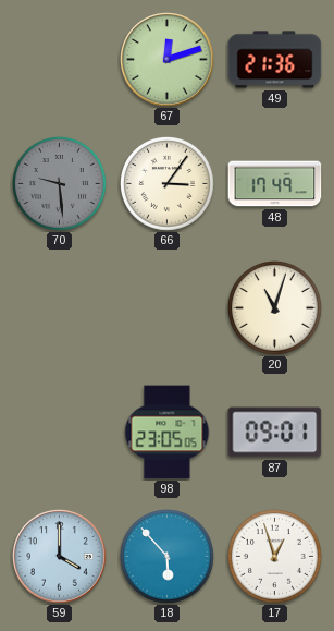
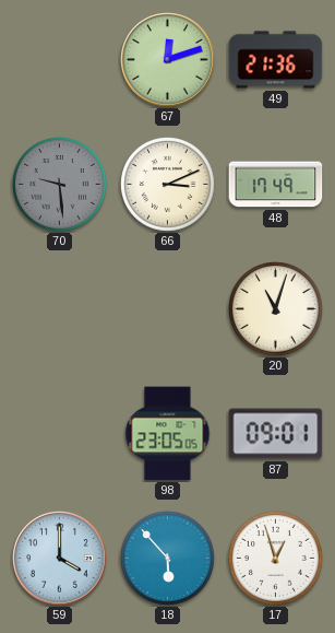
66: 3:06 -> 3:11
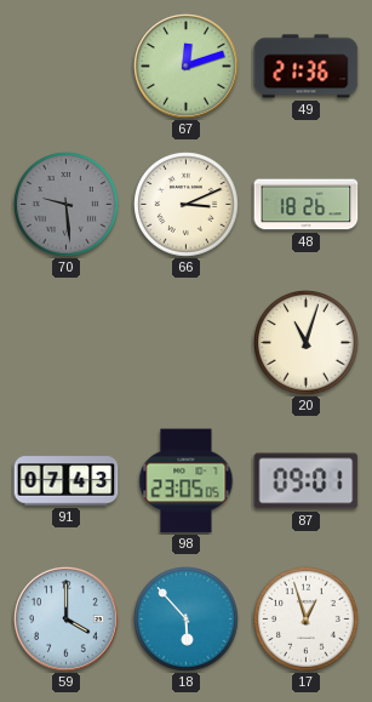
48: 17:49 -> 18:26
91: none -> 07:43
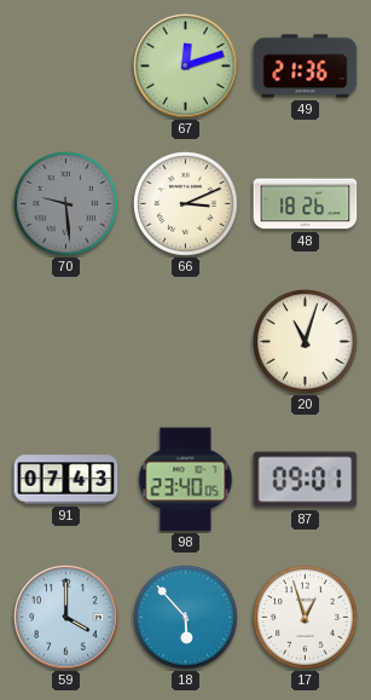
98: 23:05 -> 23:40
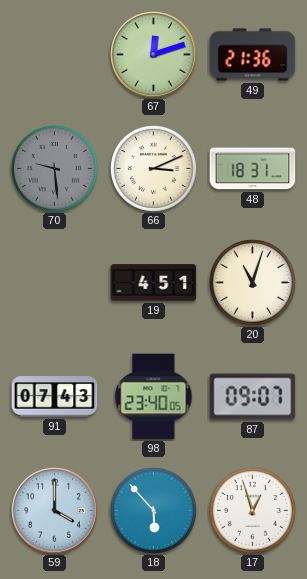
48: 18:26 -> 18:31
19: none -> 4:51
87: 09:01 -> 09:07
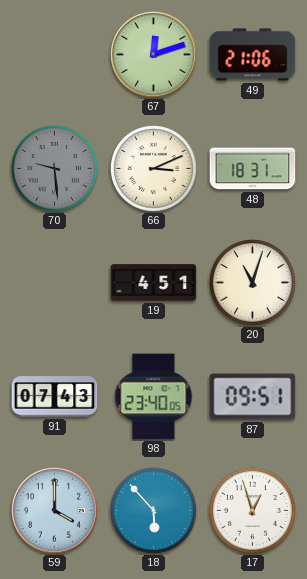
49: 21:36 -> 21:06
87: 09:07 -> 09:51
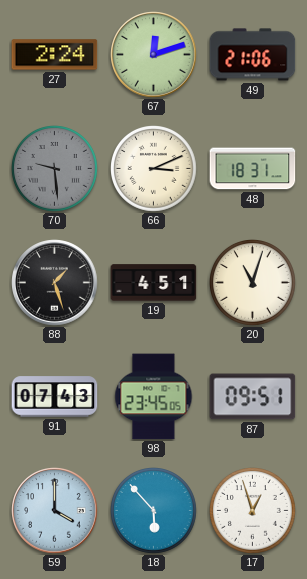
27: none -> 2:24
88: none -> 1:27
98: 23:40 -> 23:45
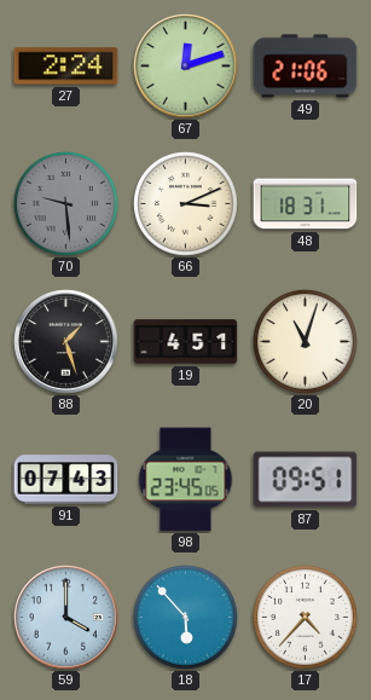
17: 12:57 -> 4:37
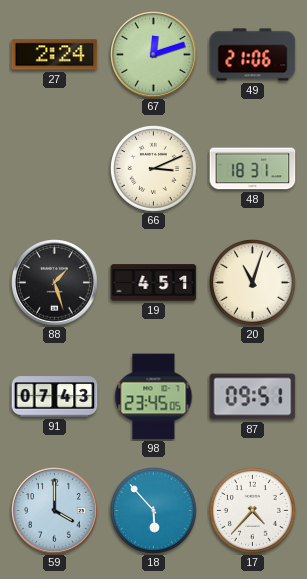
70: 9:29 -> none
